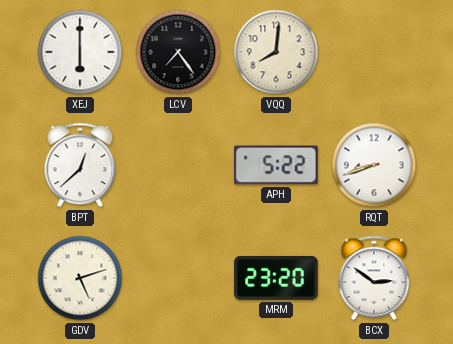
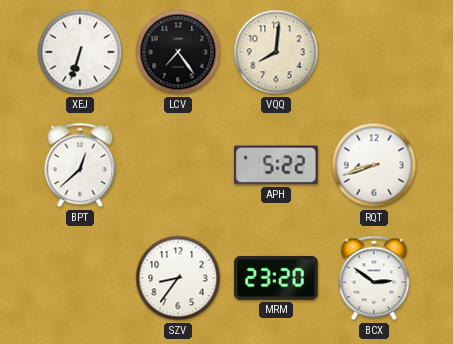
XEJ: 6:00 -> 6:33
GDV: 5:12 -> none
SZV: none -> 8:36
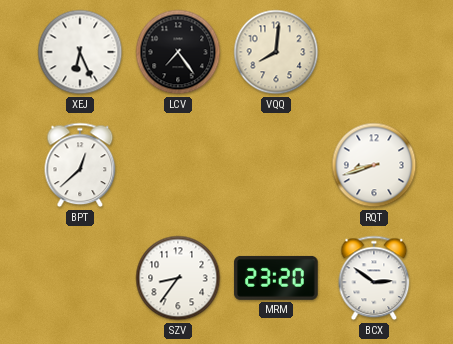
XEJ: 6:33 -> 6:26
APH: 5:22 -> none
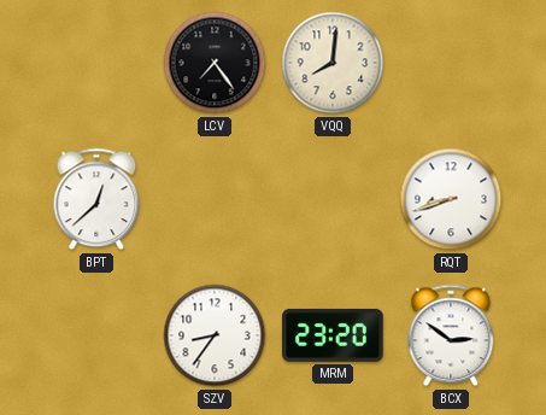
XEJ: 6:26 -> none
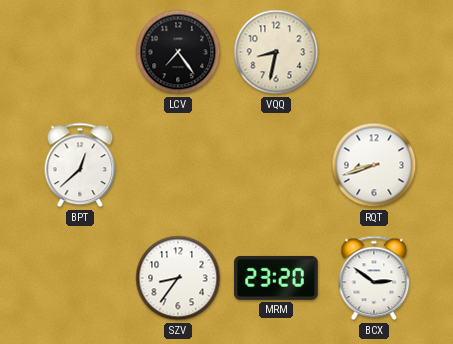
VQQ: 8:01 -> 8:32
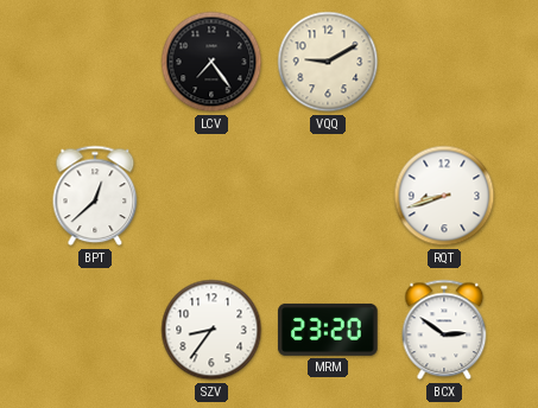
VQQ: 8:32 -> 9:10
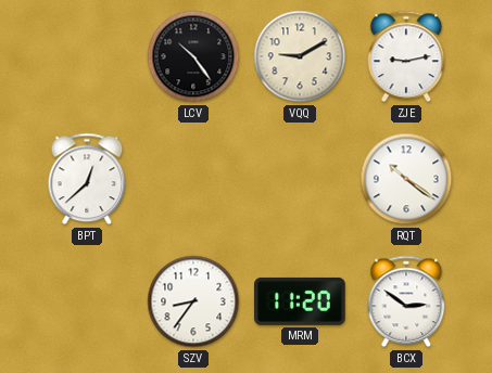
LCV: 7:24 -> 10:24
ZJE: none -> 9:13
RQT: 8:42 -> 10:21
MRM: 23:20 -> 11:20
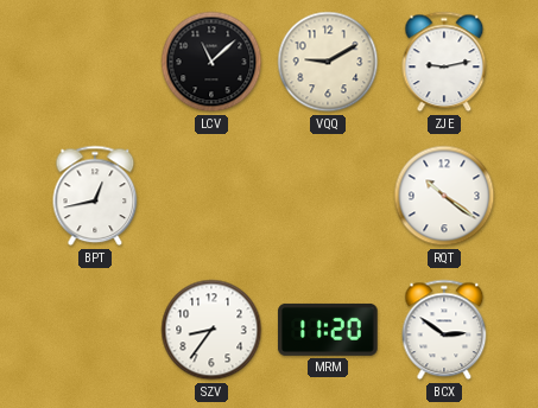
LCV: 10:24 -> 11:08
BPT: 12:38 -> 12:43
